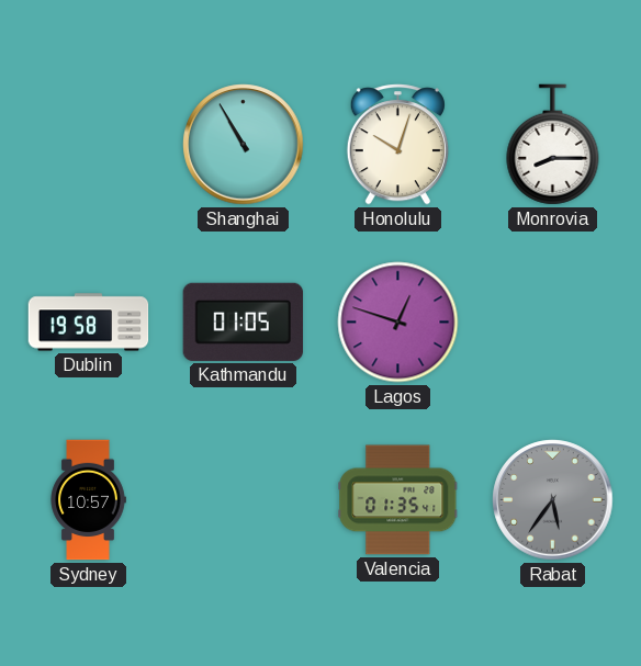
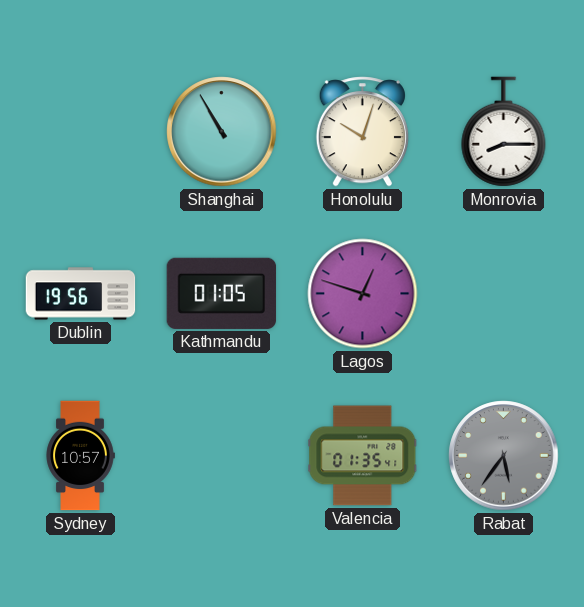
Dublin: 19:58 -> 19:56
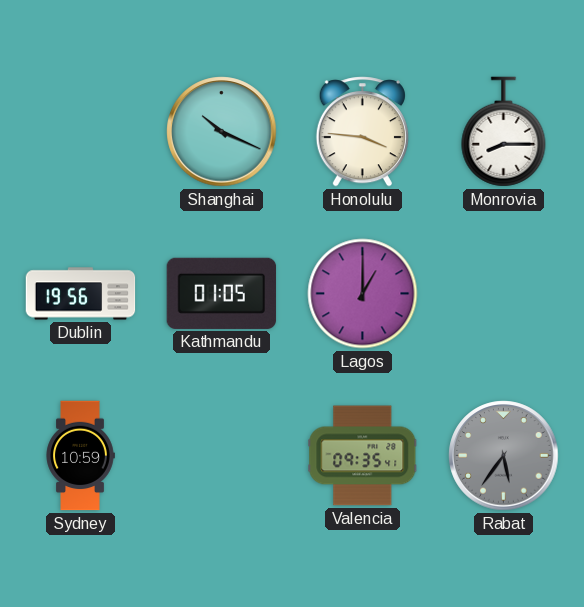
Shanghai: 10:55 -> 10:19
Honolulu: 10:03 -> 3:46
Lagos: 12:48 -> 1:00
Sydney: 10:57 -> 10:59
Valencia: 01:35 -> 09:35
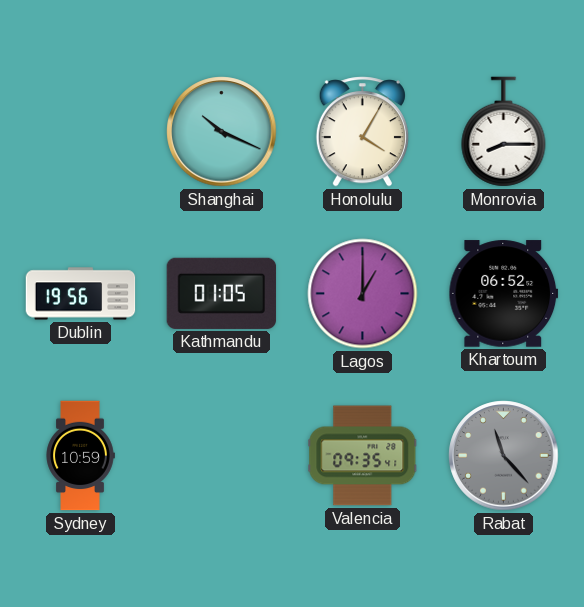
Honolulu: 3:46 -> 4:05
Khartoum: none -> 06:52
Rabat: 5:36 -> 11:23
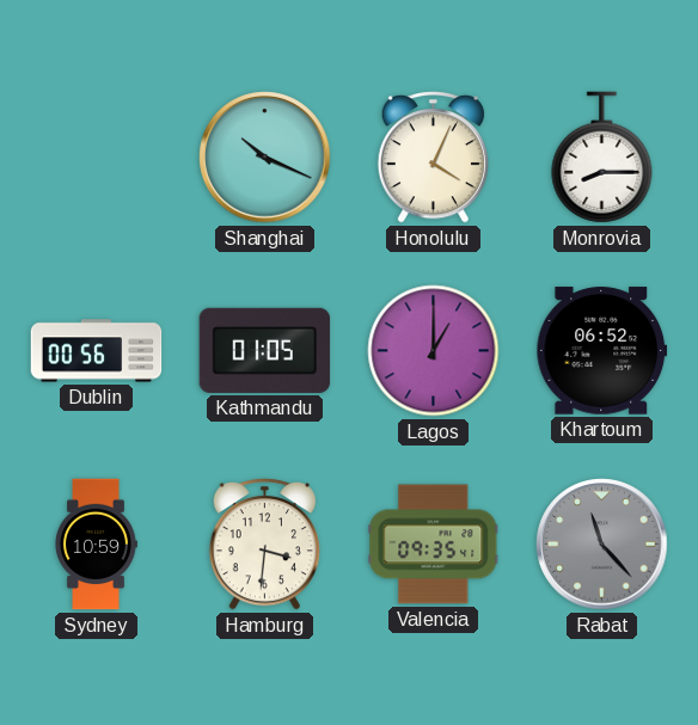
Honolulu: 4:05 -> 4:04
Dublin: 19:56 -> 00:56
Hamburg: none -> 3:31
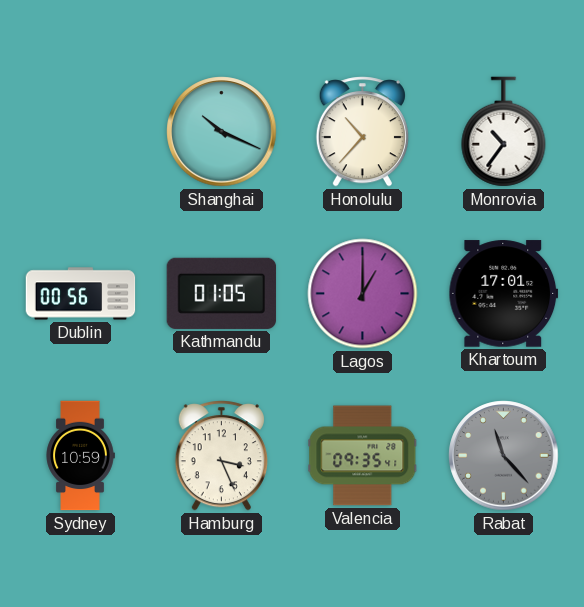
Honolulu: 4:04 -> 10:37
Monrovia: 8:15 -> 10:36
Khartoum: 06:52 -> 17:01
Hamburg: 3:31 -> 3:26
